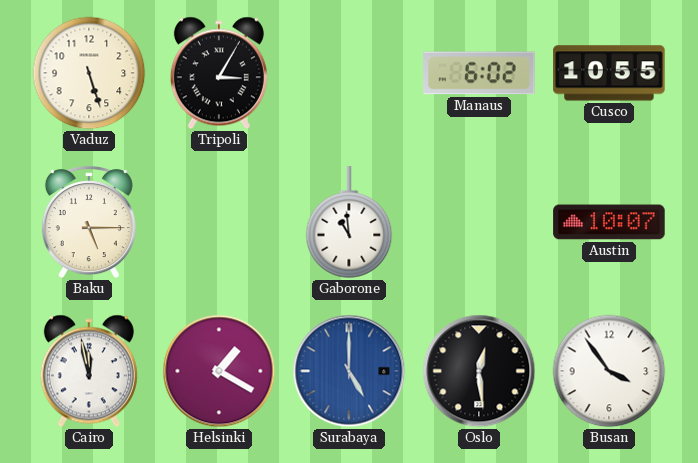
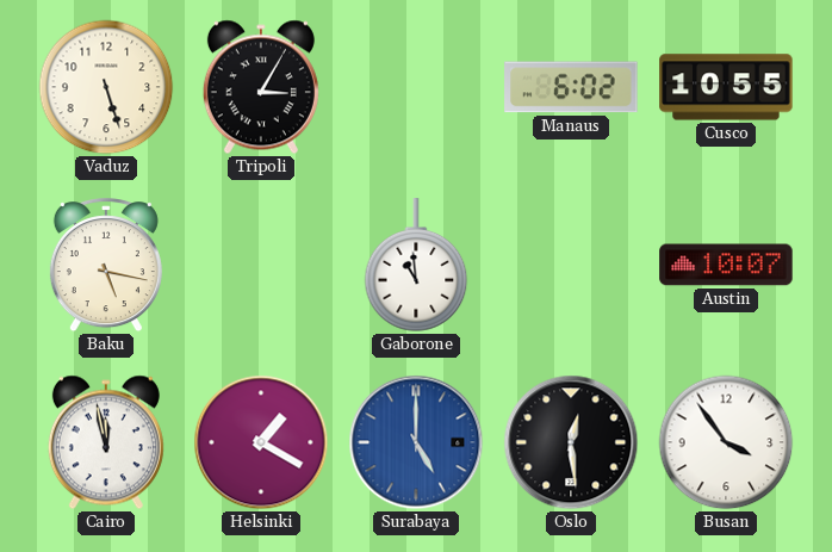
Baku: 5:15 -> 5:17
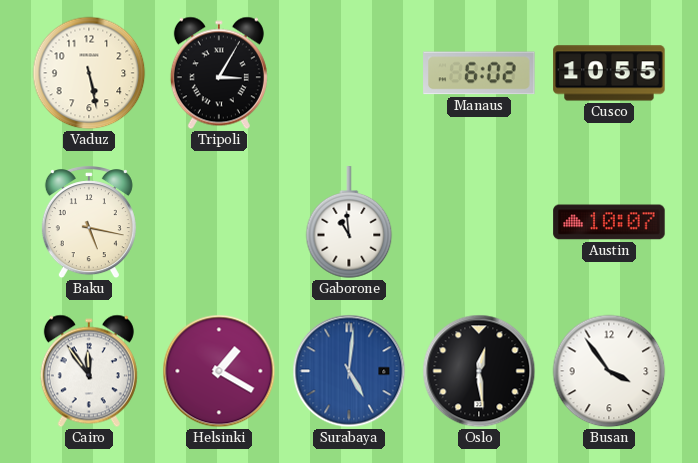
Vaduz: 5:27 -> 5:28
Cairo: 11:58 -> 11:54
Surabaya: 5:00 -> 5:01
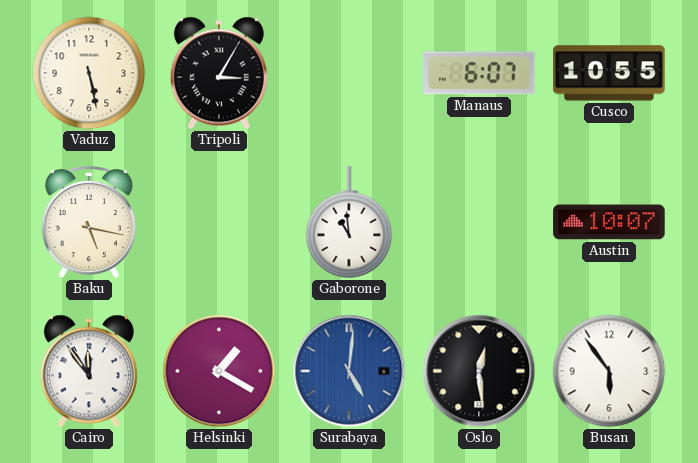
Manaus: 6:02 -> 6:07
Busan: 3:54 -> 5:54
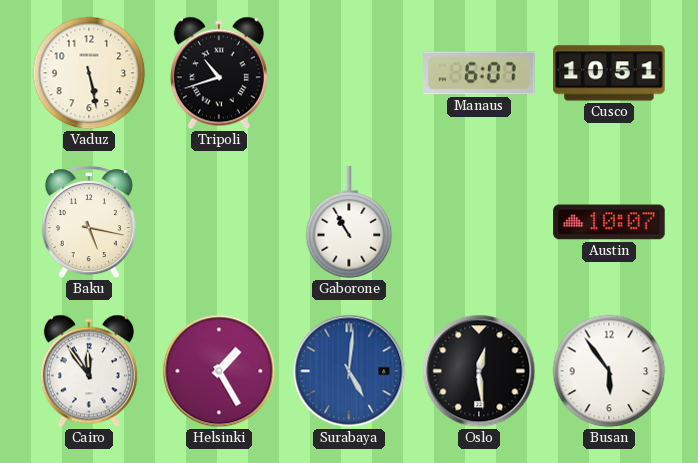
Tripoli: 3:05 -> 10:42
Cusco: 10:55 -> 10:51
Gaborone: 10:59 -> 10:55
Helsinki: 1:20 -> 1:25
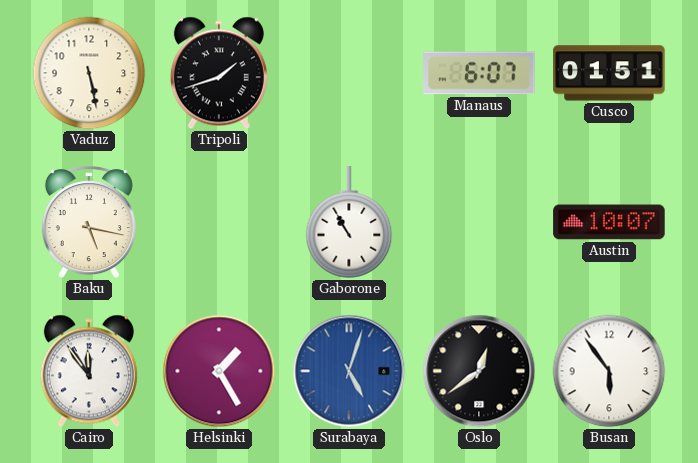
Tripoli: 10:42 -> 1:42
Cusco: 10:51 -> 01:51
Surabaya: 5:01 -> 5:03
Oslo: 12:29 -> 12:39
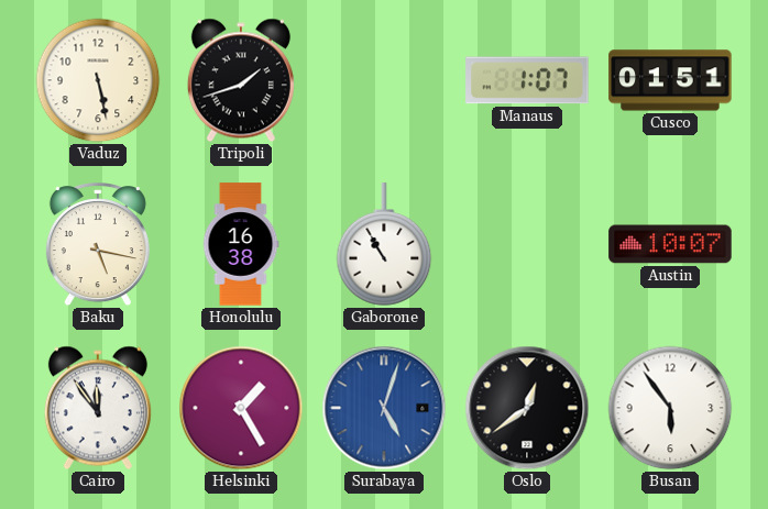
Manaus: 6:07 -> 1:07
Honolulu: none -> 16:38
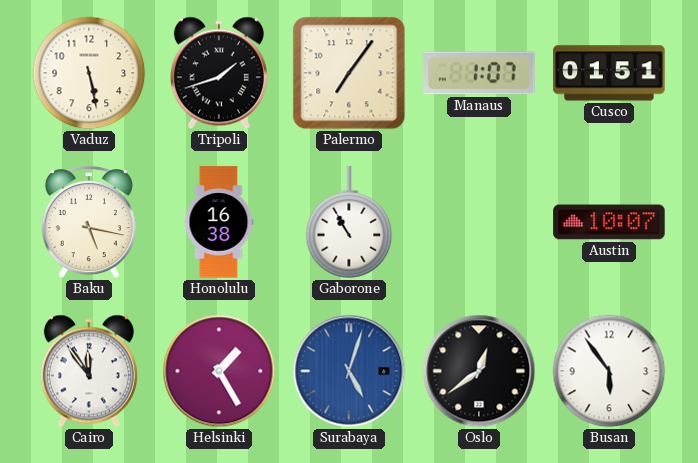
Palermo: none -> 7:06
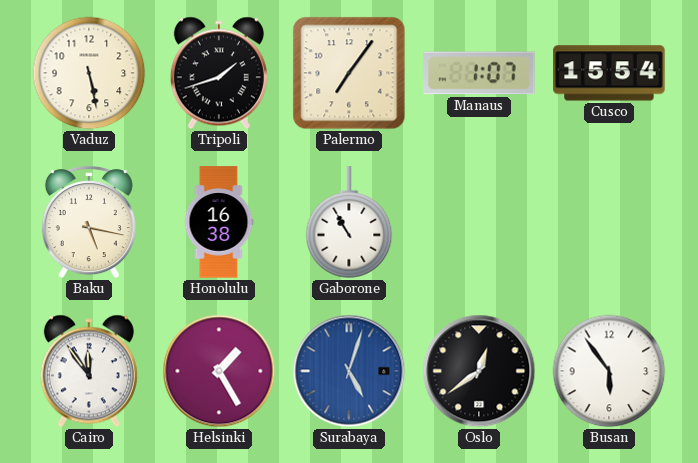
Cusco: 01:51 -> 15:54
Austin: 10:07 -> none
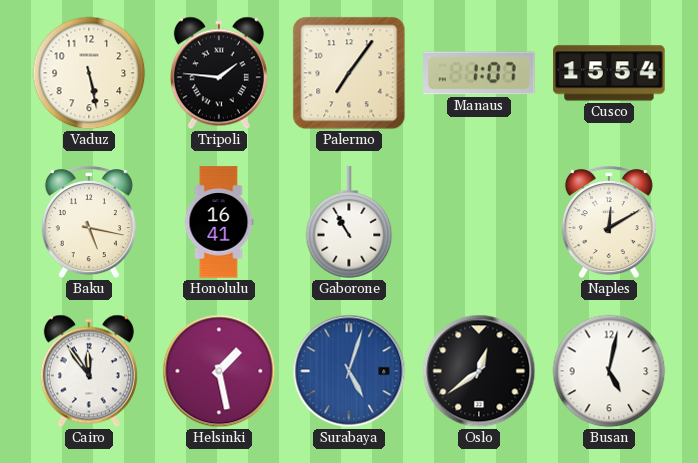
Tripoli: 1:42 -> 1:46
Honolulu: 16:38 -> 16:41
Naples: none -> 12:10
Helsinki: 1:25 -> 1:28
Busan: 5:54 -> 5:02
